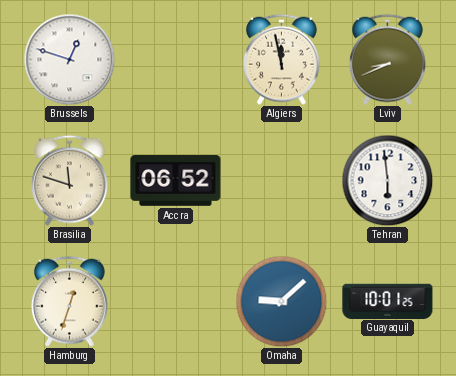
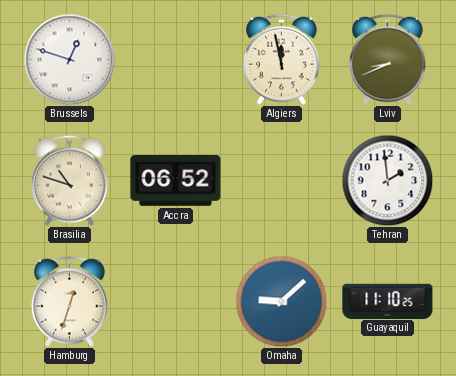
Brasilia: 11:48 -> 10:48
Tehran: 5:59 -> 1:59
Guayaquil: 10:01 -> 11:10
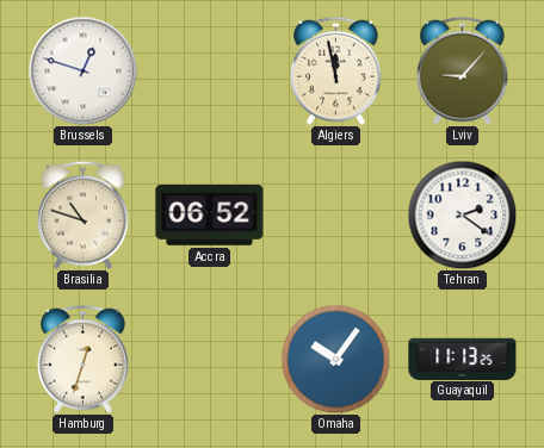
Lviv: 8:41 -> 9:07
Tehran: 1:59 -> 2:21
Omaha: 9:08 -> 10:06
Guayaquil: 11:10 -> 11:13
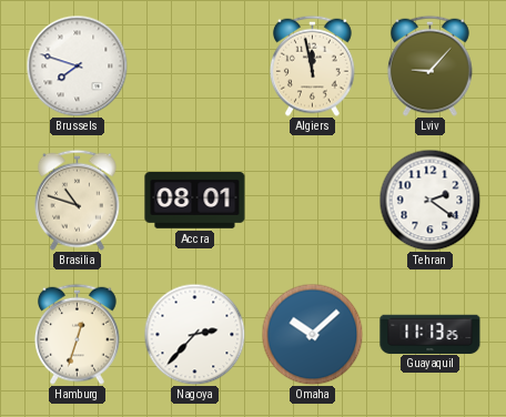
Brussels: 12:48 -> 7:48
Accra: 06:52 -> 08:01
Nagoya: none -> 2:37
Omaha: 10:06 -> 10:08
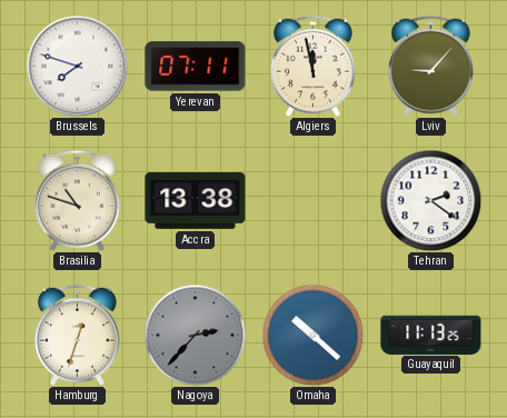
Yerevan: none -> 07:11
Accra: 08:01 -> 13:38
Nagoya dial: white -> grey
Omaha: 10:08 -> 10:22
